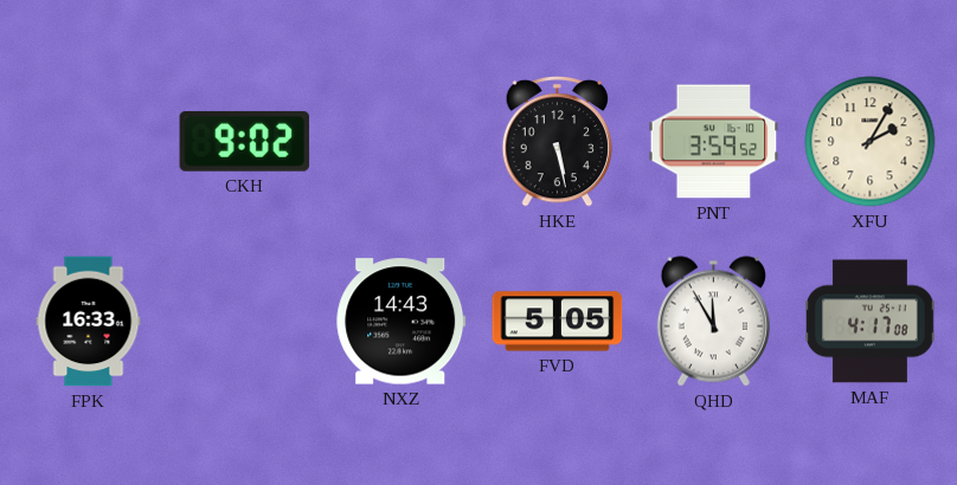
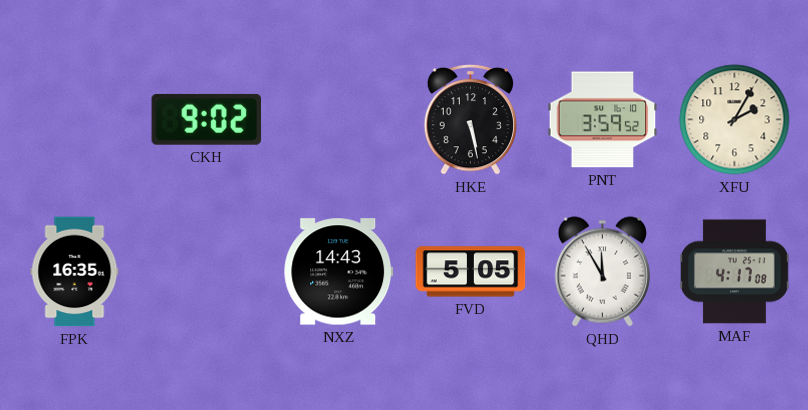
FPK: 16:33 -> 16:35
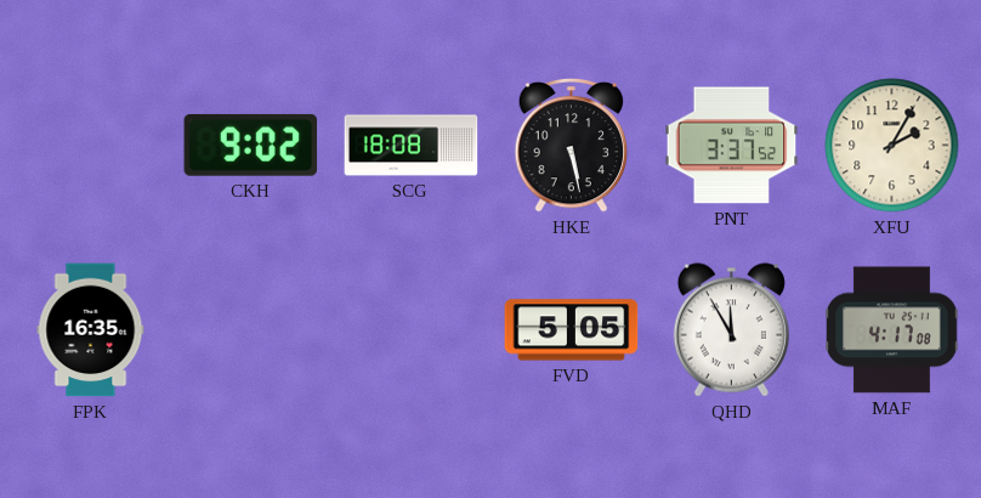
SCG: none -> 18:08
PNT: 3:59 -> 3:37
NXZ: 14:43 -> none
